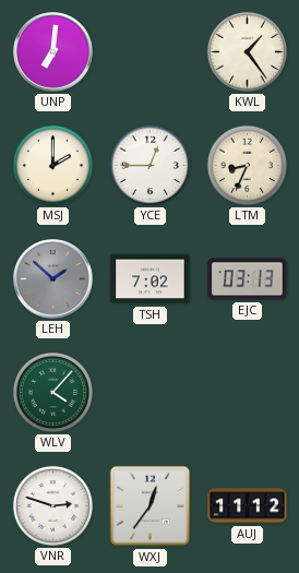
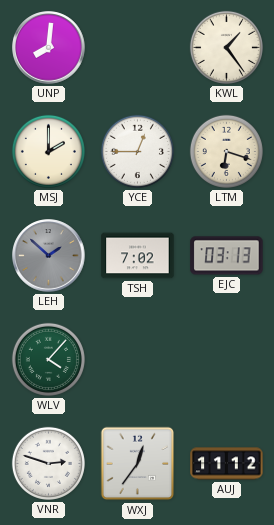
UNP: 7:01 -> 8:01
LTM: 8:34 -> 6:18
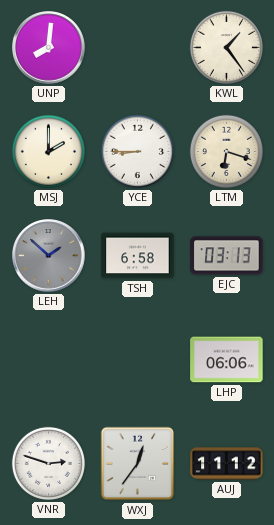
YCE: 12:45 -> 8:45
TSH: 7:02 -> 6:58
WLV: 4:07 -> none
LHP: none -> 06:06
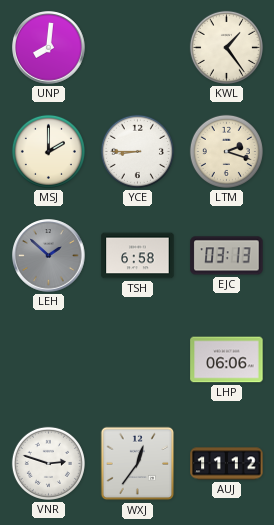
LTM: 6:18 -> 2:18
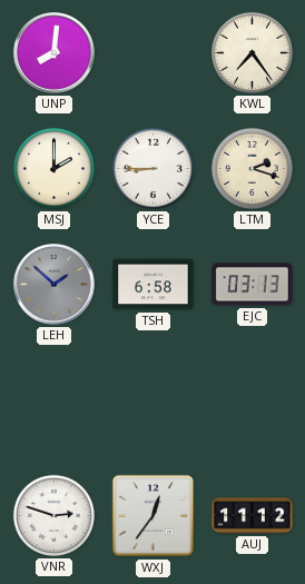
KWL: 1:24 -> 7:24
LHP: 06:06 -> none
